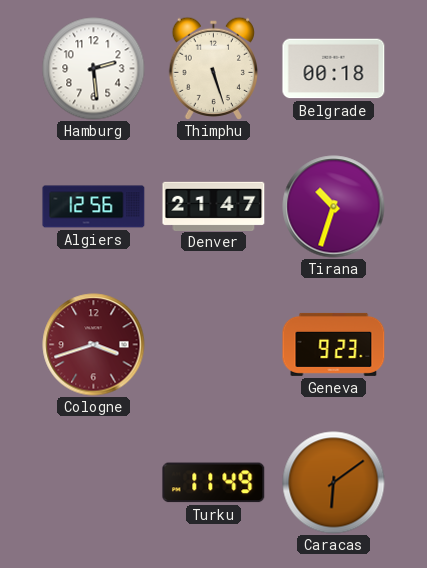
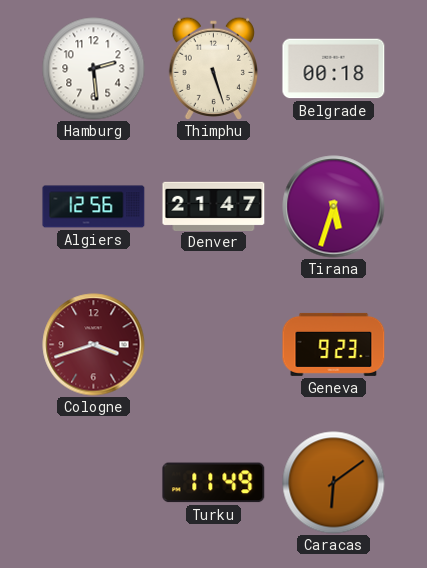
Tirana: 10:33 -> 5:33
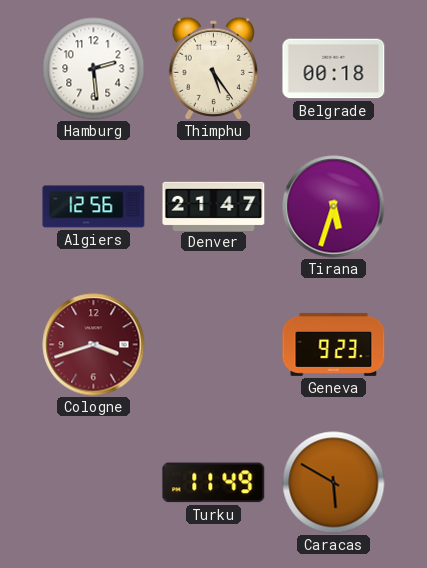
Thimphu: 5:27 -> 5:24
Caracas: 6:09 -> 5:50
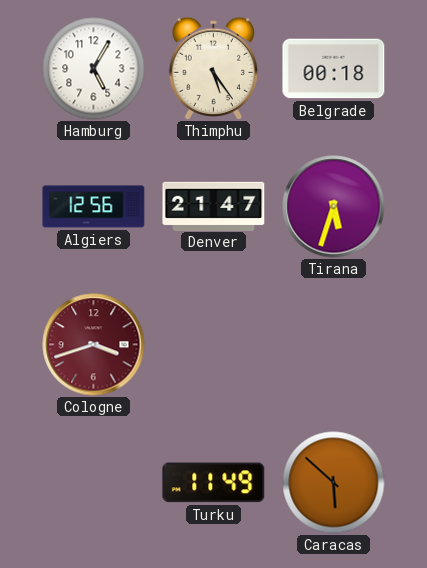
Hamburg: 2:29 -> 5:05
Geneva: 9:23 -> none
Caracas: 5:50 -> 5:52
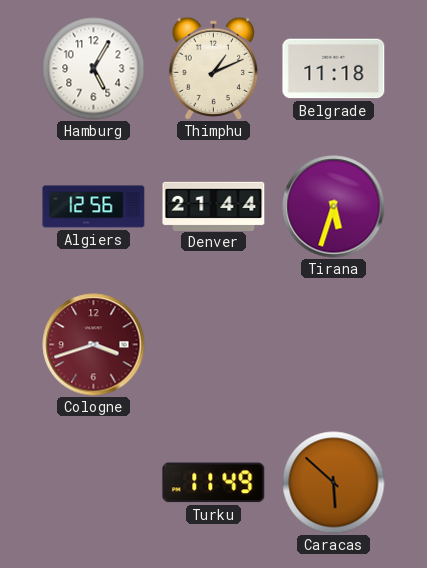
Thimphu: 5:24 -> 1:11
Belgrade: 00:18 -> 11:18
Denver: 21:47 -> 21:44
